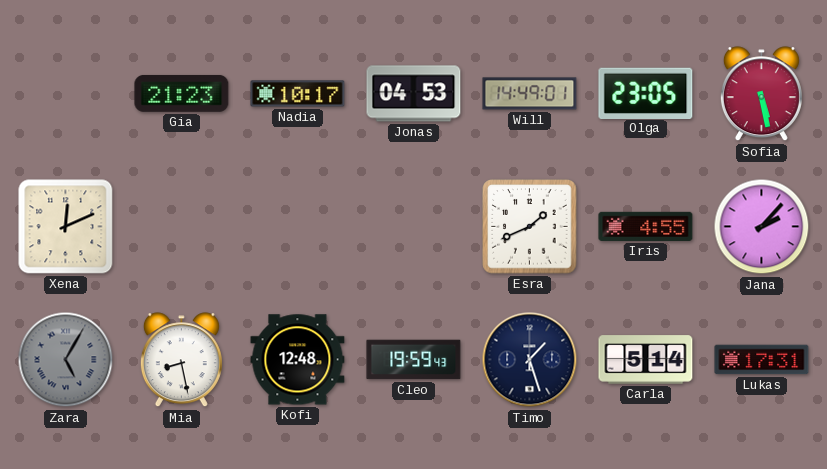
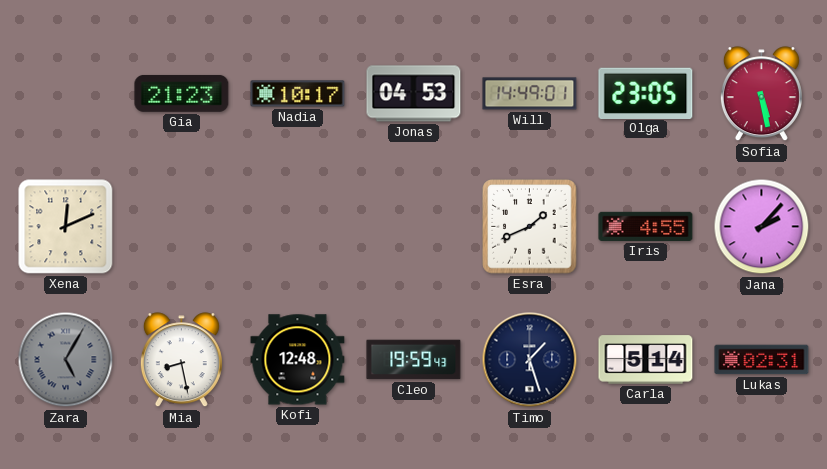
Lukas: 17:31 -> 02:31
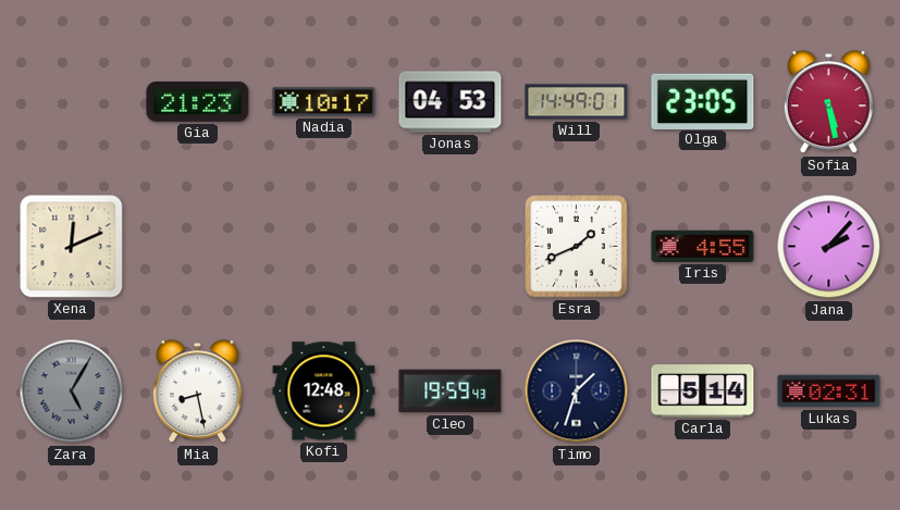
Timo: 1:27 -> 1:33
